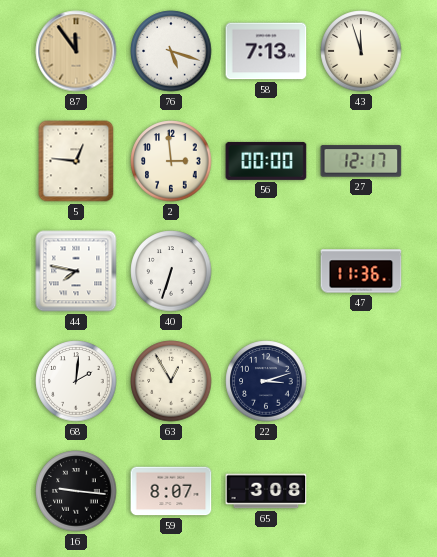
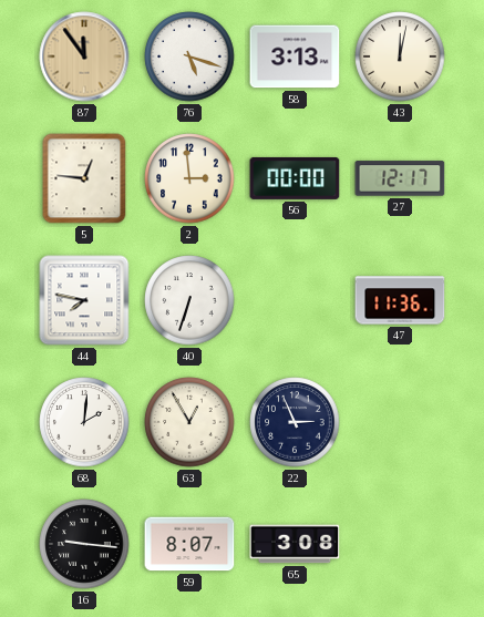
58: 7:13 -> 3:13
43: 11:57 -> 12:02
22: 3:12 -> 2:56
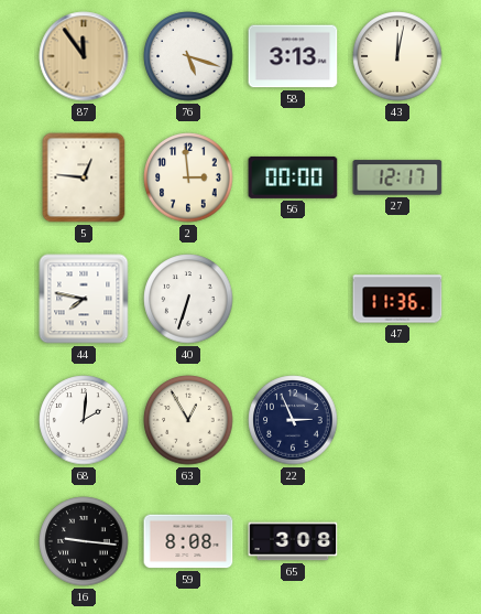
59: 8:07 -> 8:08
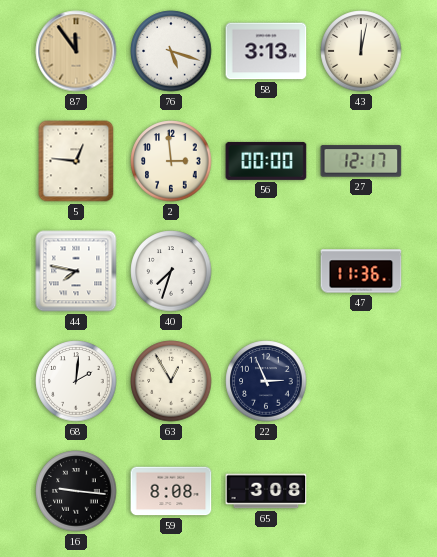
40: 6:33 -> 7:33
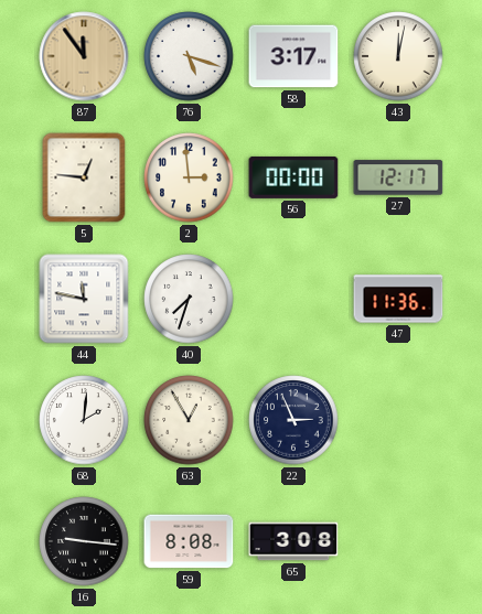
58: 3:13 -> 3:17
44: 7:47 -> 11:47
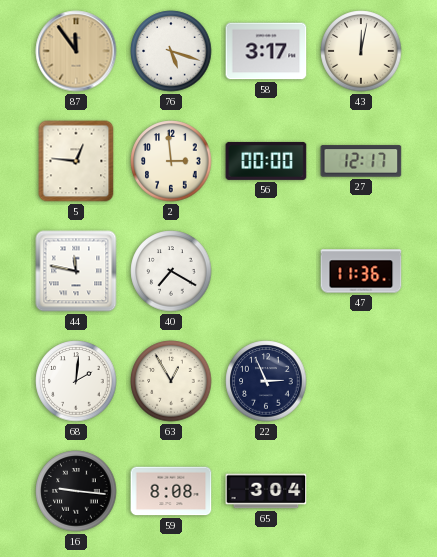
40: 7:33 -> 7:20
65: 3:08 -> 3:04
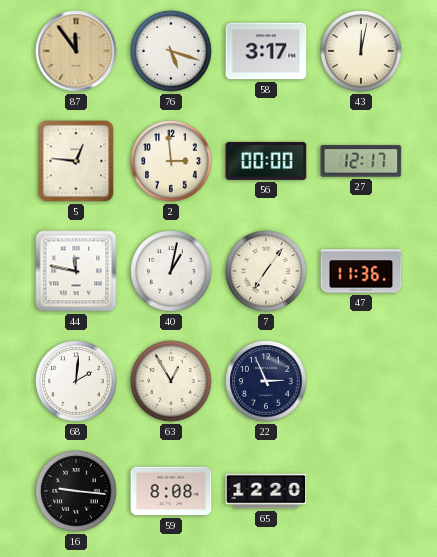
40: 7:20 -> 1:02
7: none -> 7:06
65: 3:04 -> 12:20
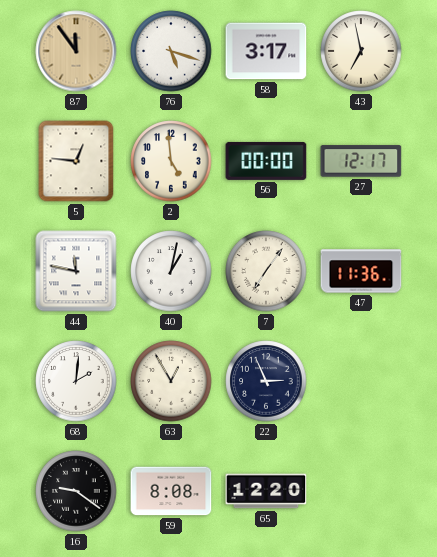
43: 12:02 -> 6:58
2: 2:59 -> 4:59
16: 9:16 -> 9:21
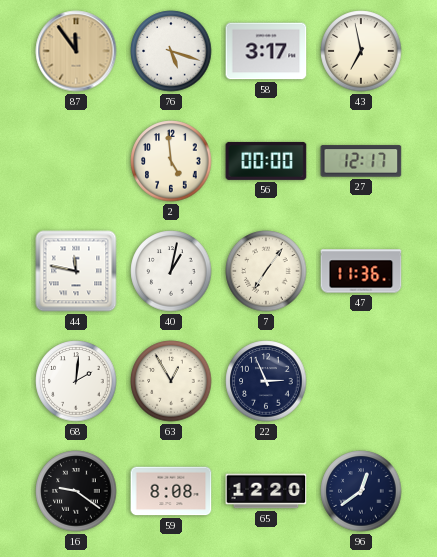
5: 12:46 -> none
96: none -> 12:39
